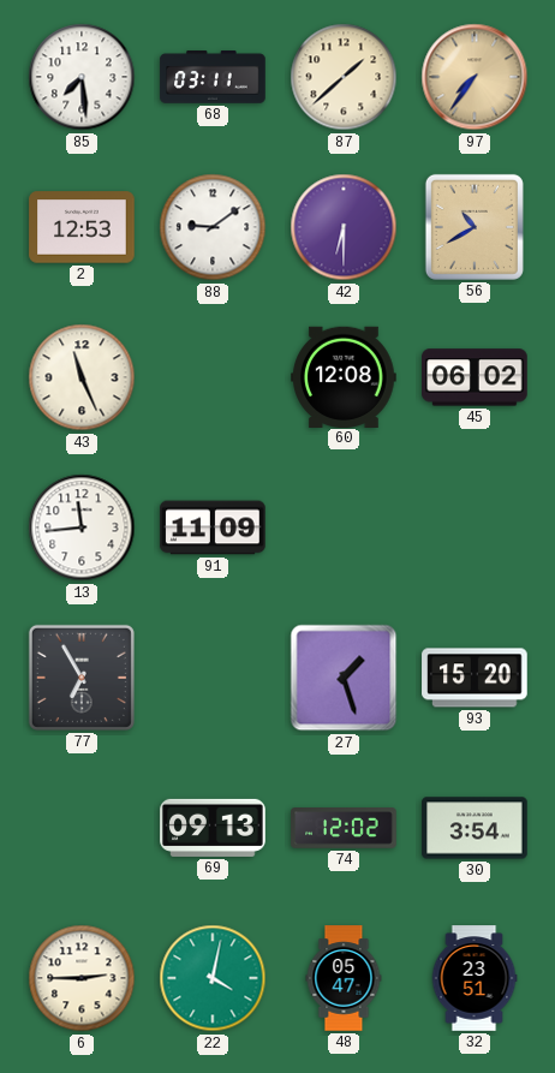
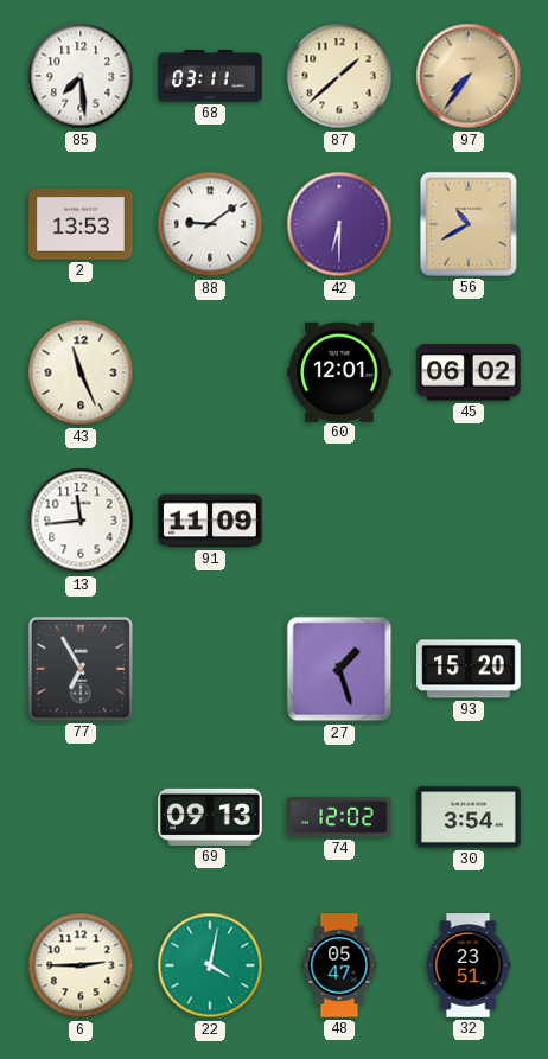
2: 12:53 -> 13:53
60: 12:08 -> 12:01
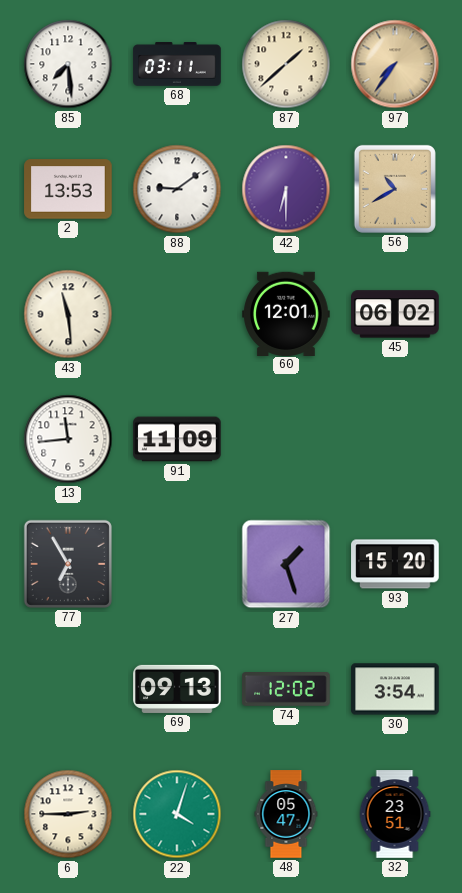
43: 11:26 -> 11:29
22: 4:02 -> 4:03
